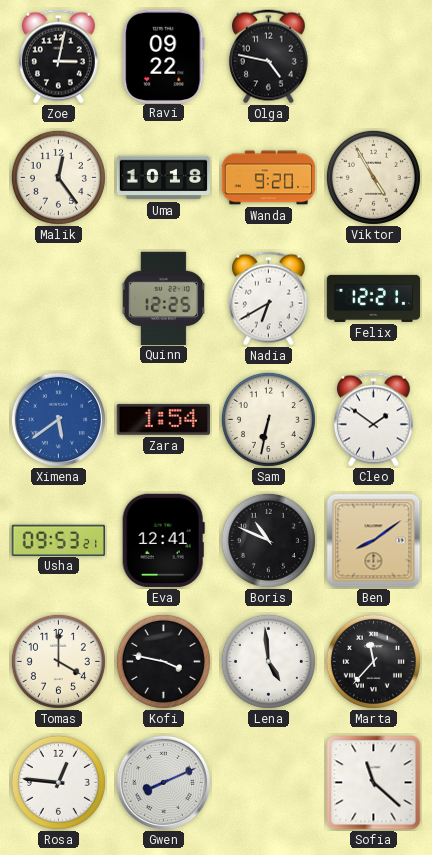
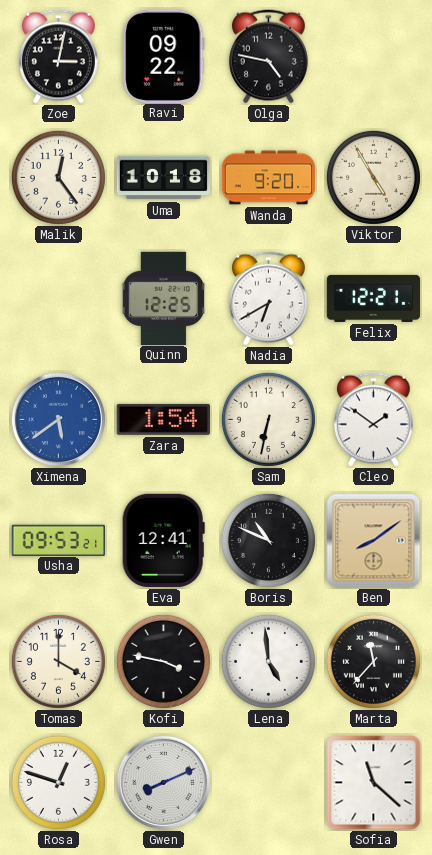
Rosa: 12:46 -> 12:48
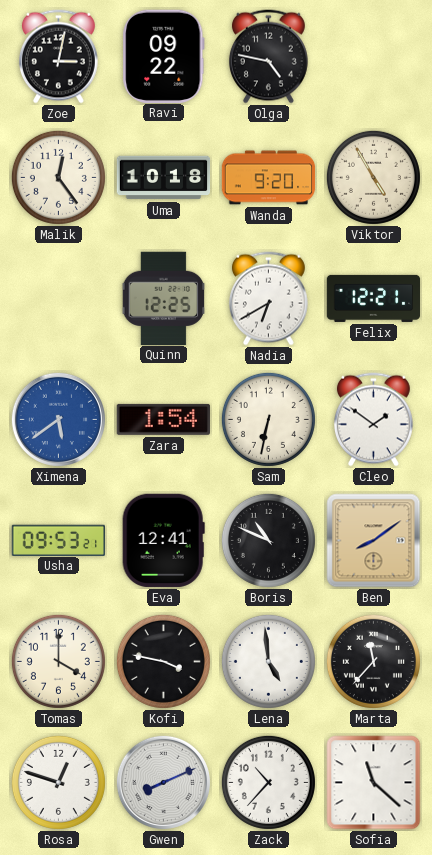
Zack: none -> 10:37
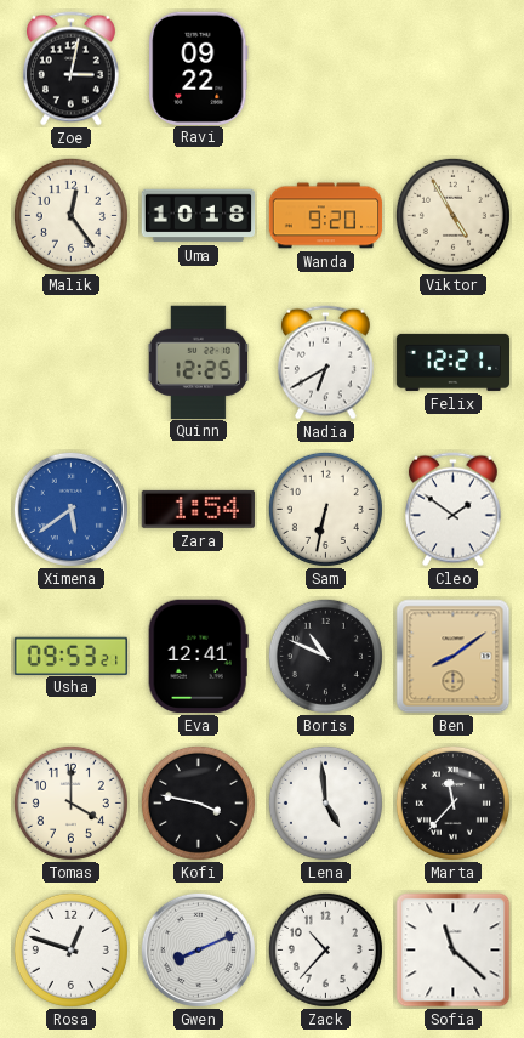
Olga: 4:47 -> none
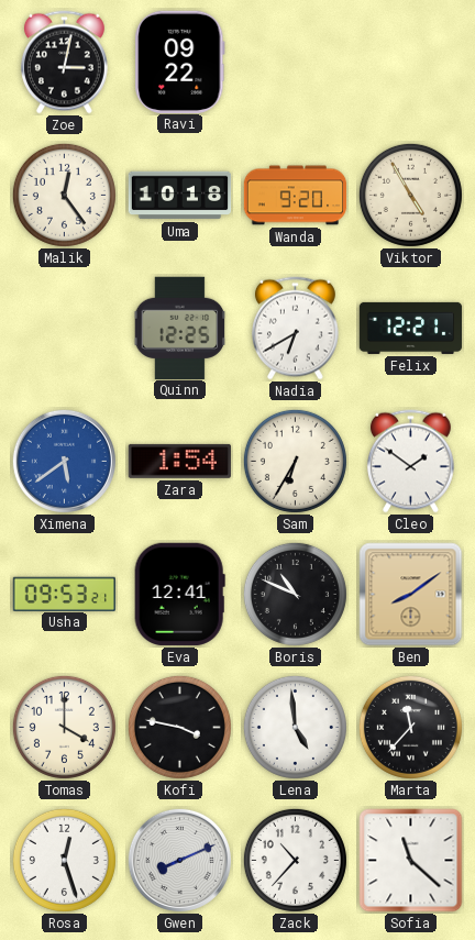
Sam: 6:32 -> 6:35
Rosa: 12:48 -> 12:27
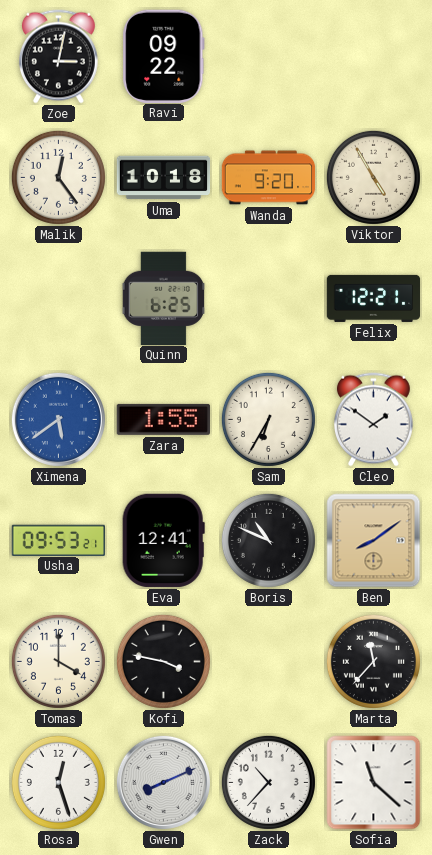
Quinn: 12:25 -> 6:25
Nadia: 6:40 -> none
Zara: 1:54 -> 1:55
Lena: 4:59 -> none
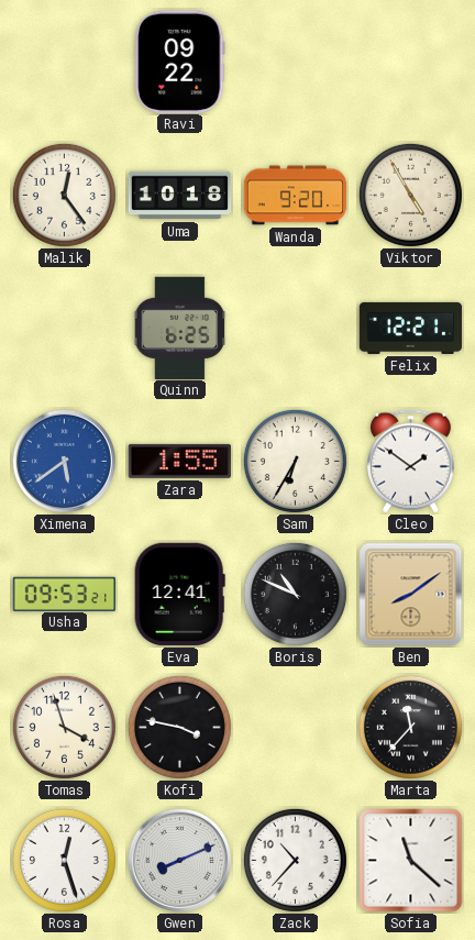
Zoe: 3:02 -> none
Tomas: 4:00 -> 3:57
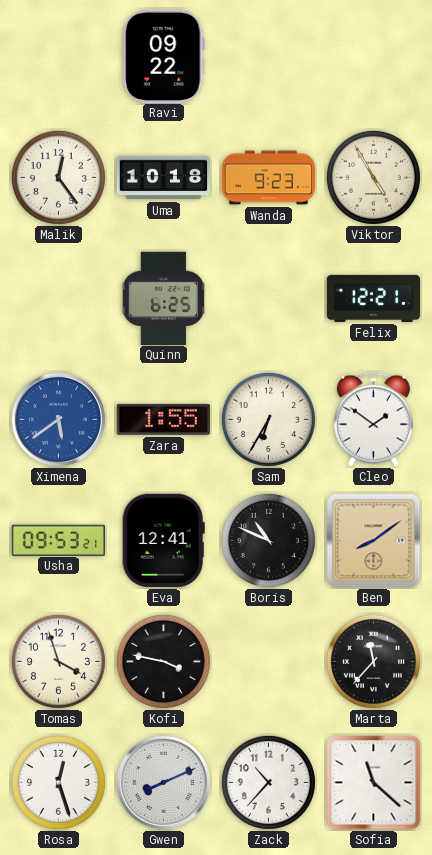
Wanda: 9:20 -> 9:23
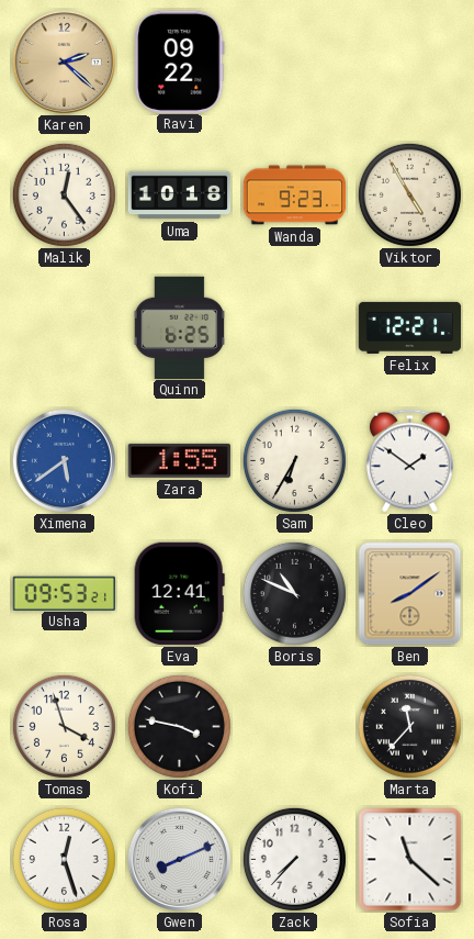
Karen: none -> 2:22
Zack: 10:37 -> 7:37
